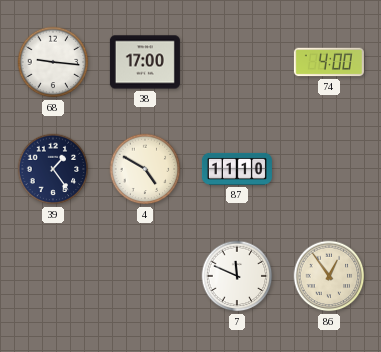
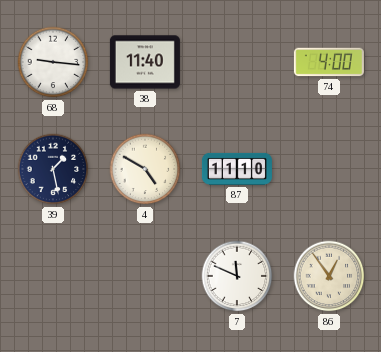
38: 17:00 -> 11:40
39: 1:24 -> 1:28
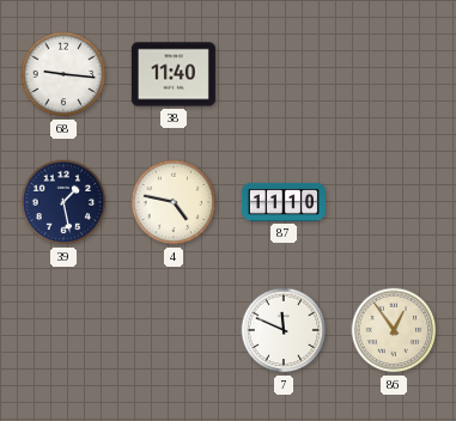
74: 4:00 -> none
4: 4:50 -> 4:47
